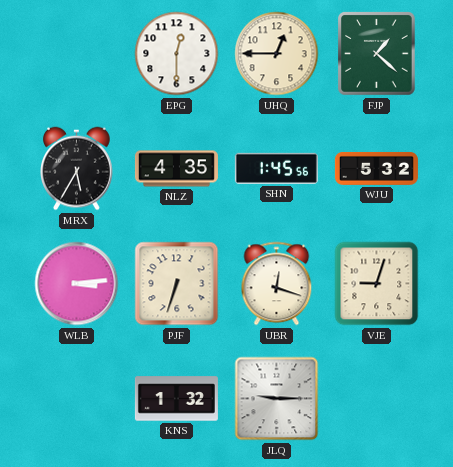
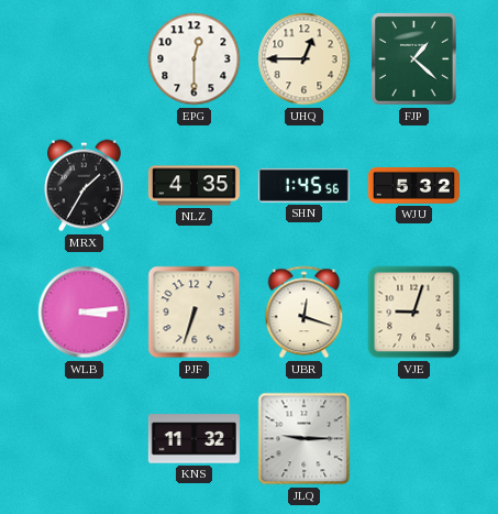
MRX: 5:35 -> 1:35
KNS: 1:32 -> 11:32
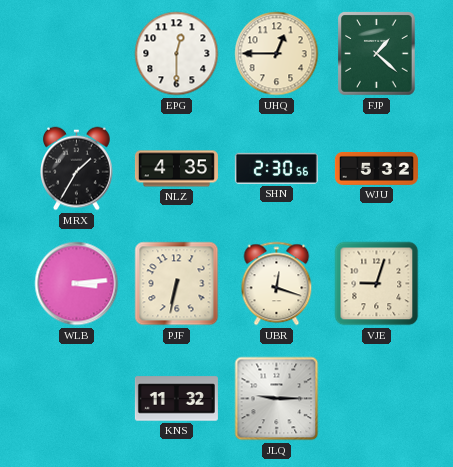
SHN: 1:45 -> 2:30
PJF: 6:33 -> 6:32
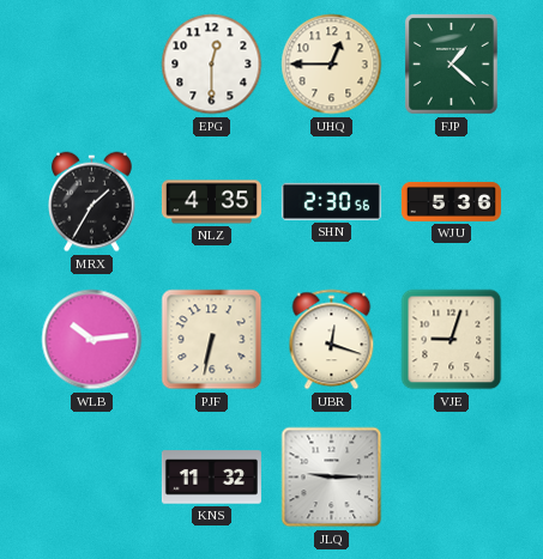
WJU: 5:32 -> 5:36
WLB: 3:14 -> 10:14
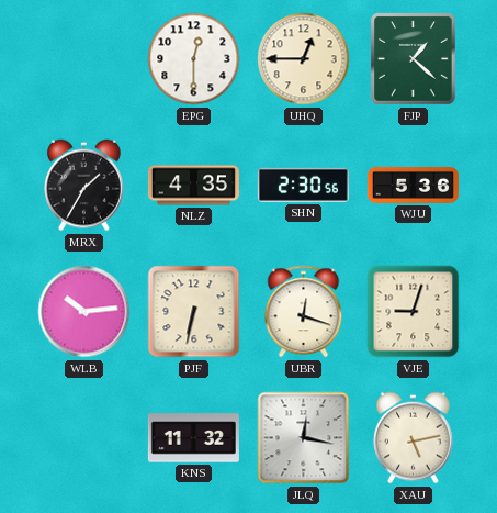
JLQ: 9:15 -> 12:17
XAU: none -> 5:13
